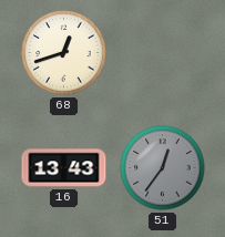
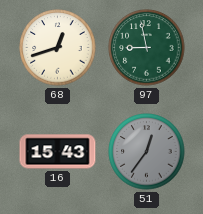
97: none -> 8:58
16: 13:43 -> 15:43
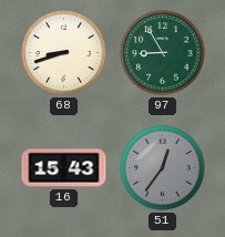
68: 12:42 -> 8:42
97: 8:58 -> 8:55
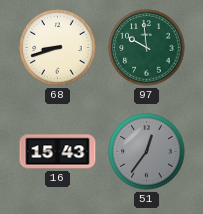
97: 8:55 -> 9:59
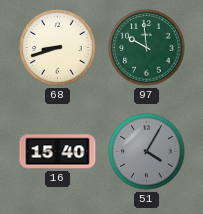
16: 15:43 -> 15:40
51: 12:36 -> 4:05
